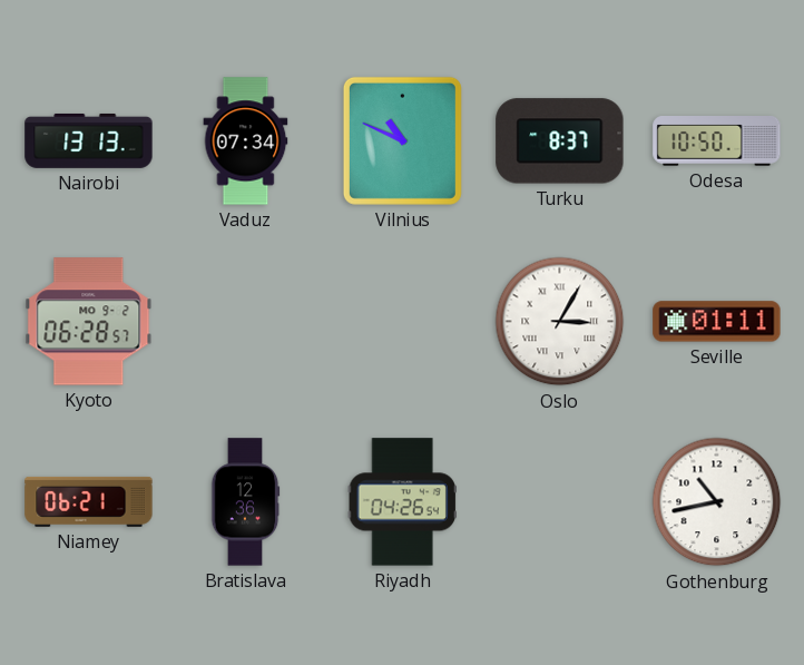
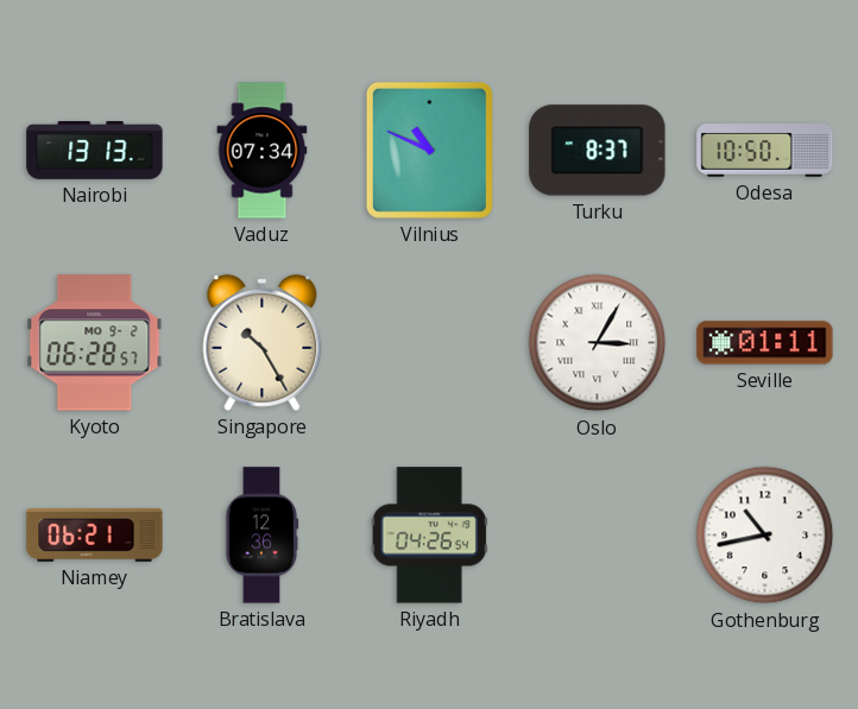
Singapore: none -> 10:25
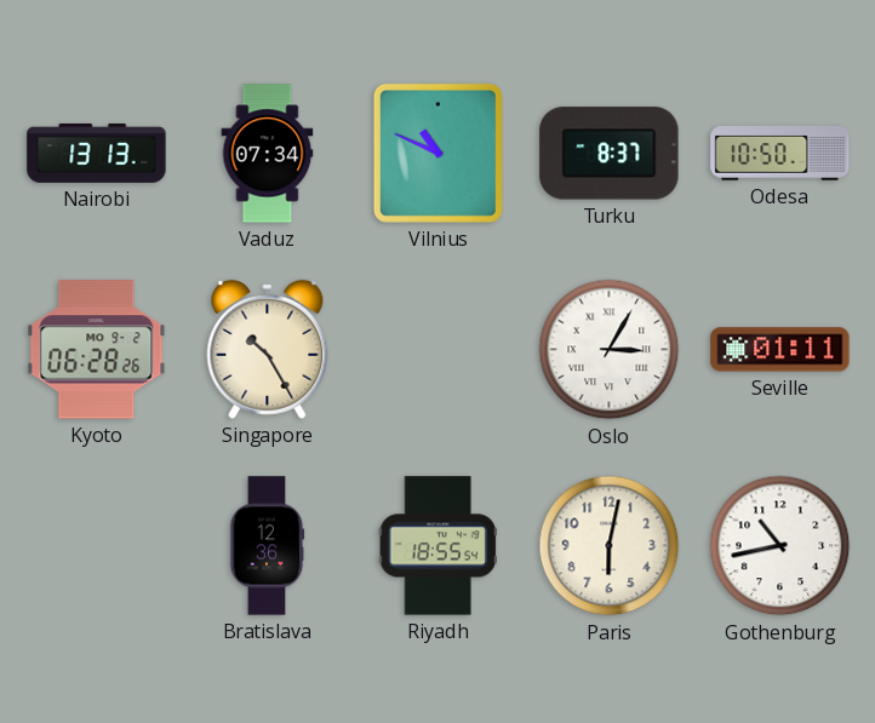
Kyoto: 06:28:57 -> 06:28:26
Niamey: 06:21 -> none
Riyadh: 04:26 -> 18:55
Paris: none -> 6:02
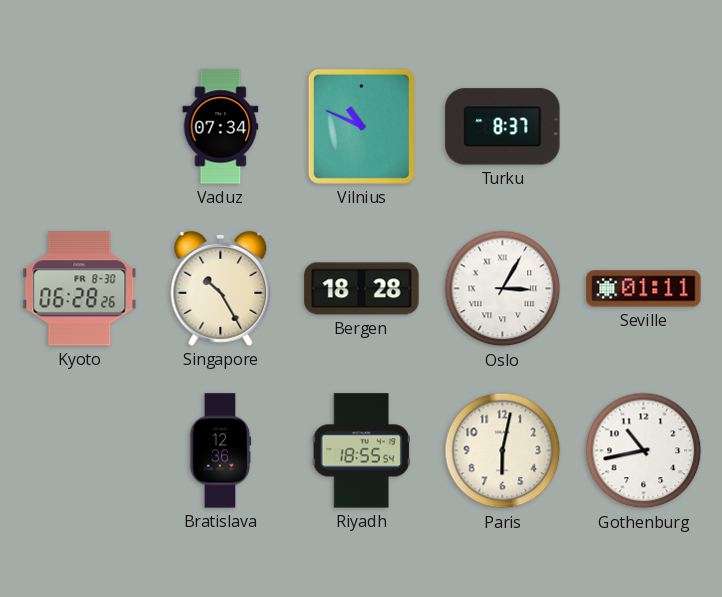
Nairobi: 13:13 -> none
Odesa: 10:50 -> none
Kyoto date: MO 9-2 -> FR 8-30
Bergen: none -> 18:28
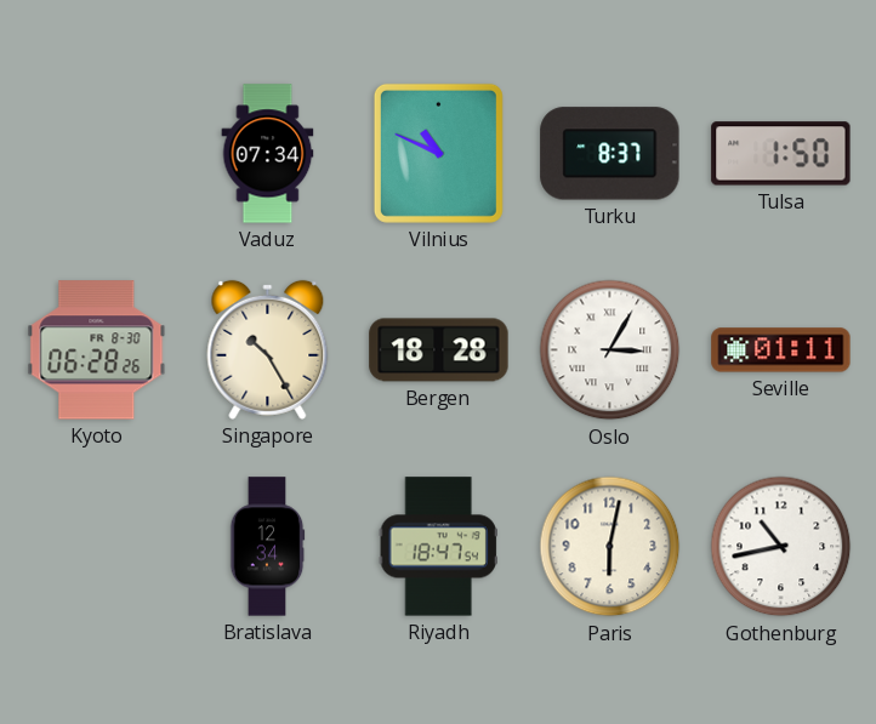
Tulsa: none -> 1:50
Bratislava: 12:36 -> 12:34
Riyadh: 18:55 -> 18:47
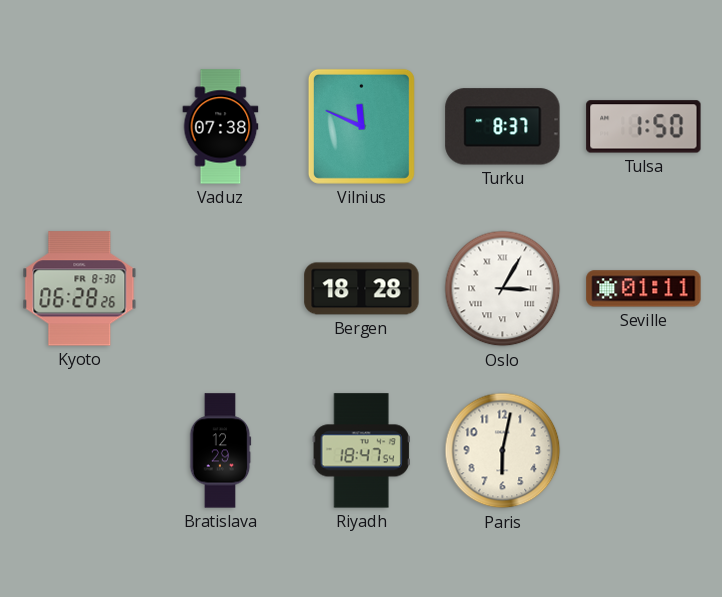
Vaduz: 07:34 -> 07:38
Vilnius: 10:49 -> 11:49
Singapore: 10:25 -> none
Bratislava: 12:34 -> 12:29
Gothenburg: 10:43 -> none
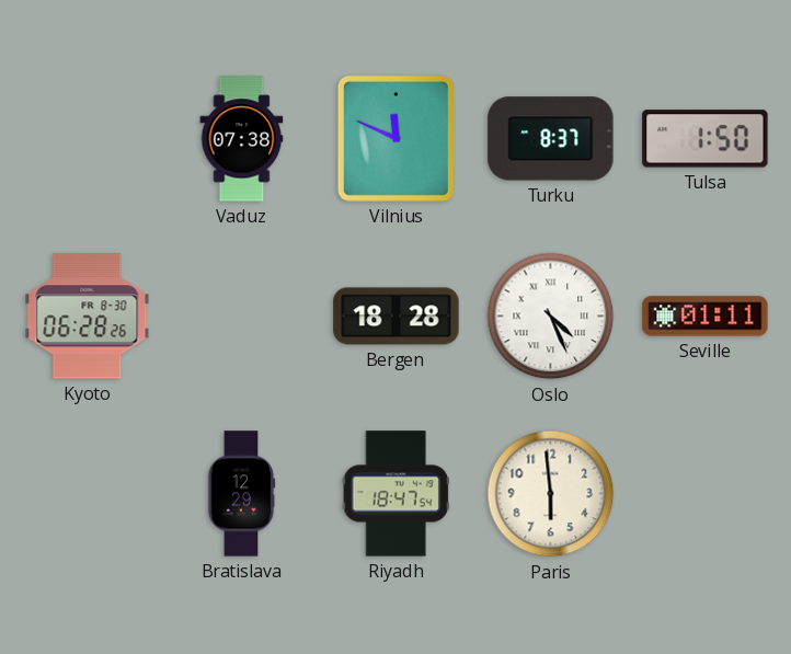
Oslo: 3:05 -> 4:26
Paris: 6:02 -> 5:59
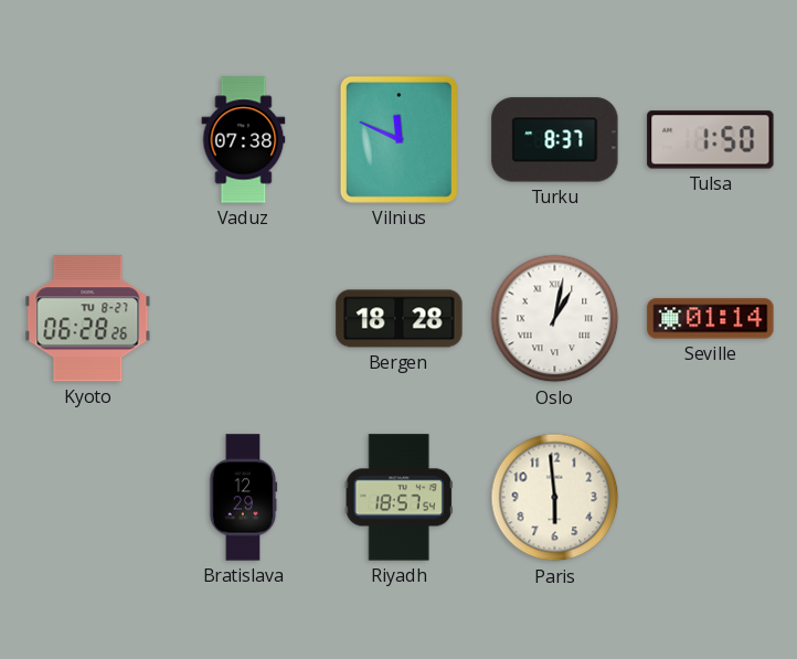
Kyoto date: FR 8-30 -> TU 8-27
Oslo: 4:26 -> 1:02
Seville: 01:11 -> 01:14
Riyadh: 18:47 -> 18:57
